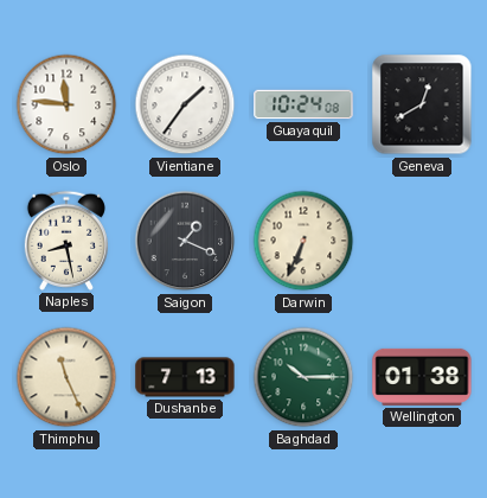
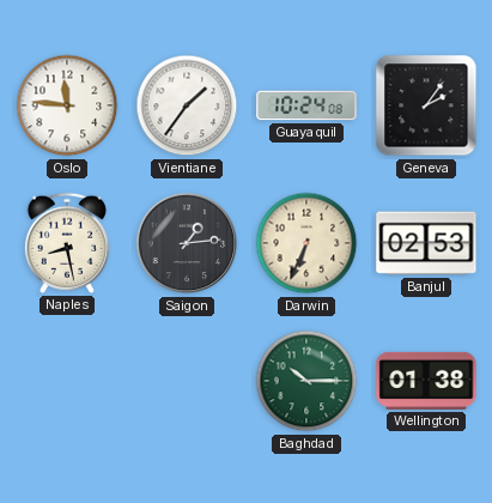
Geneva: 12:40 -> 2:06
Saigon: 1:19 -> 1:14
Banjul: none -> 02:53
Thimphu: 11:26 -> none
Dushanbe: 7:13 -> none
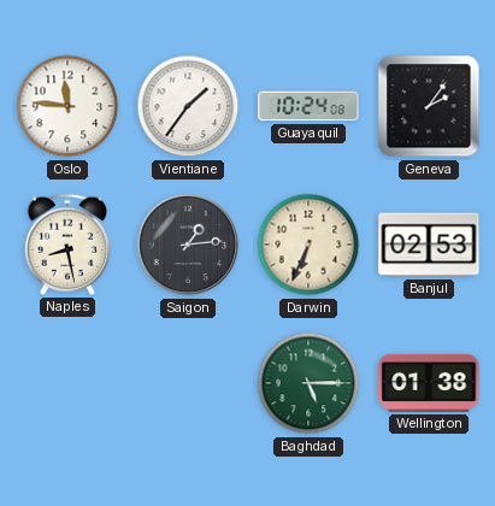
Baghdad: 10:15 -> 5:15
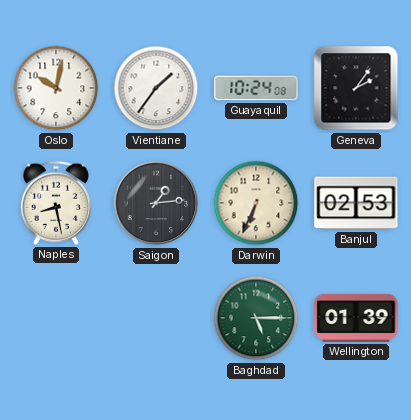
Oslo: 11:46 -> 10:02
Wellington: 01:38 -> 01:39
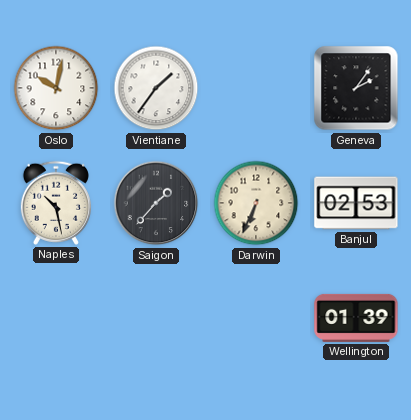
Guayaquil: 10:24 -> none
Naples: 8:28 -> 10:28
Saigon: 1:14 -> 1:37
Baghdad: 5:15 -> none
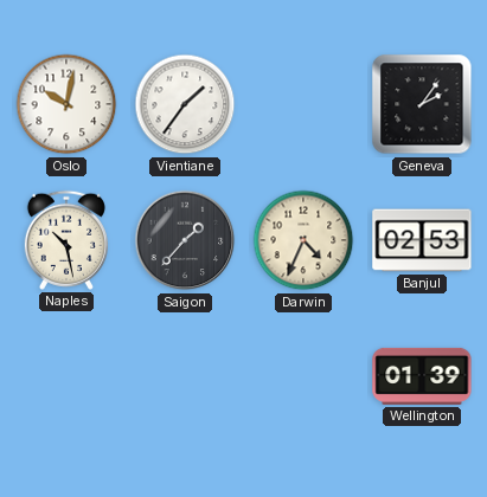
Darwin: 6:34 -> 4:34
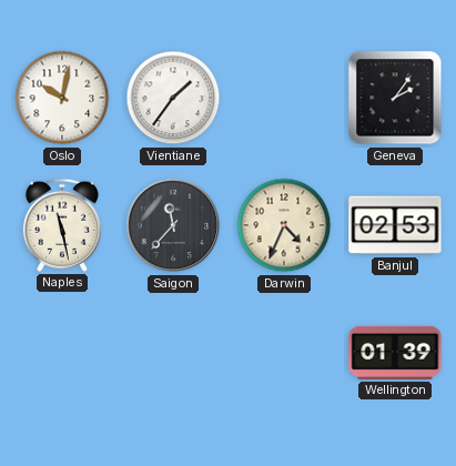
Naples: 10:28 -> 11:28
Saigon: 1:37 -> 11:37
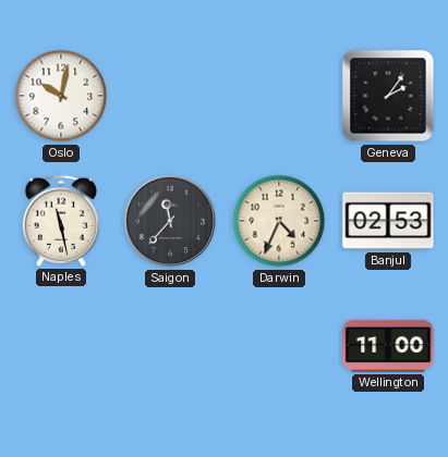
Vientiane: 1:36 -> none
Wellington: 01:39 -> 11:00
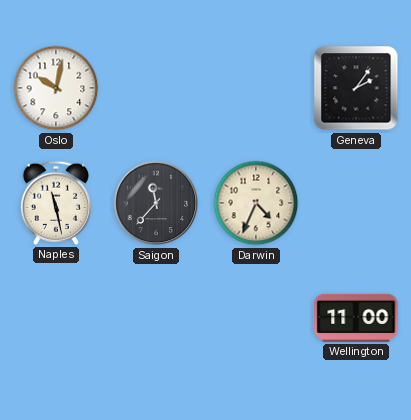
Banjul: 02:53 -> none
